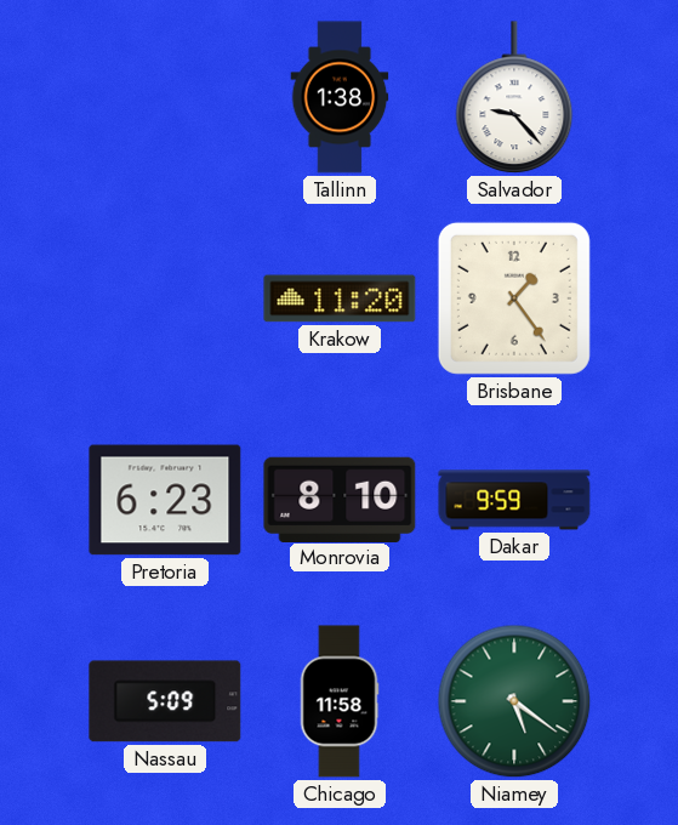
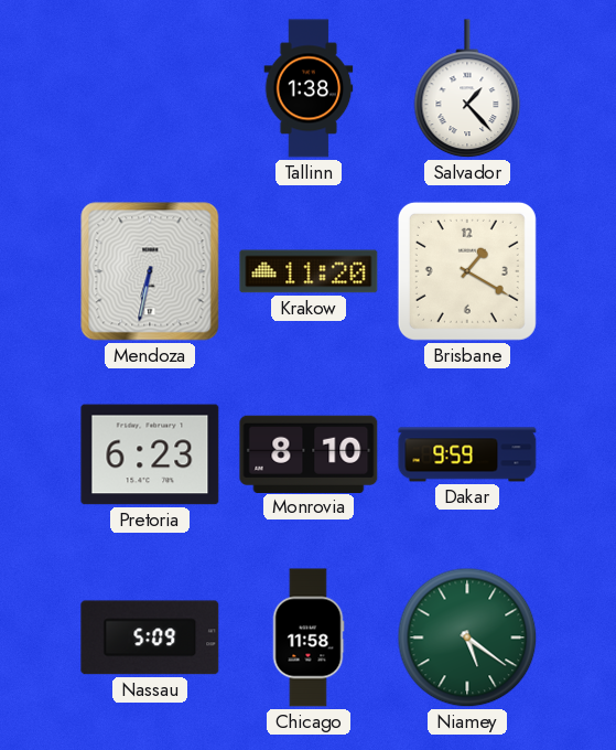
Salvador: 9:23 -> 1:23
Mendoza: none -> 6:32
Brisbane: 1:24 -> 1:20
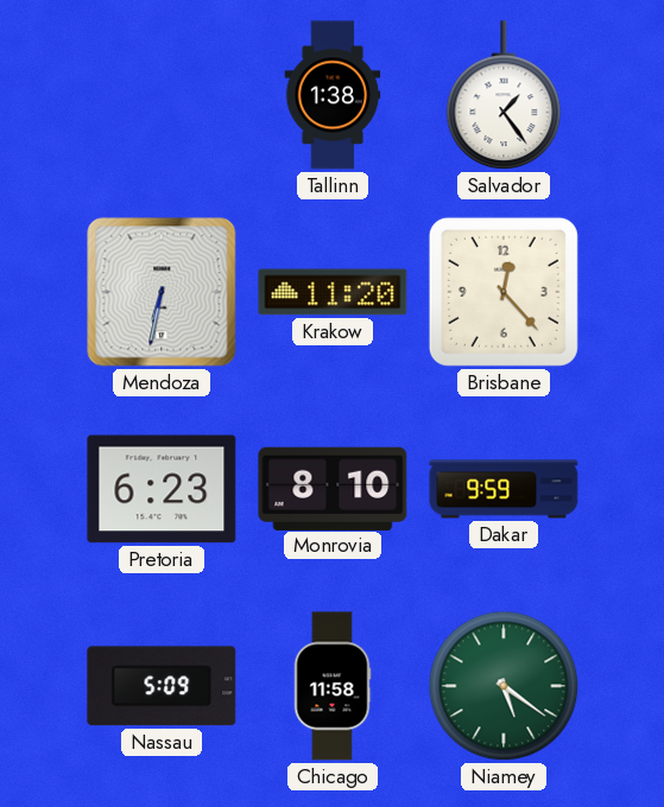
Salvador: 1:23 -> 1:24
Brisbane: 1:20 -> 12:23
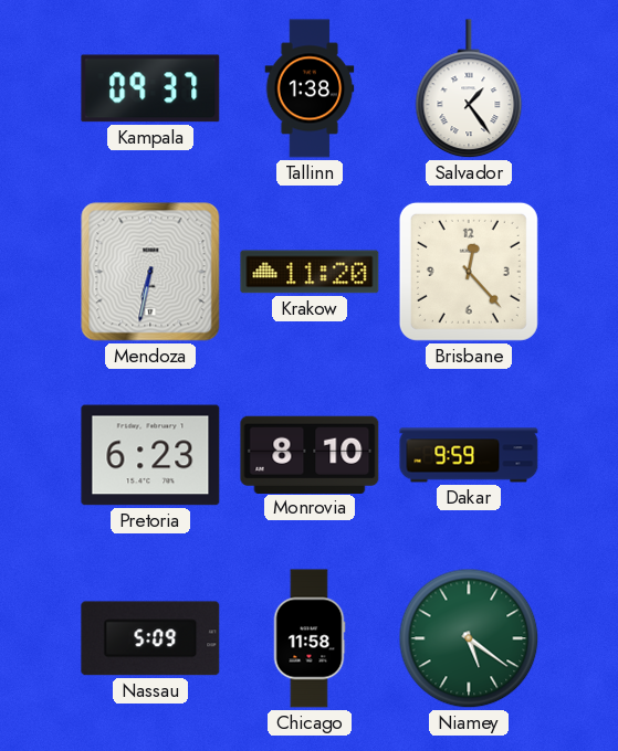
Kampala: none -> 09:37
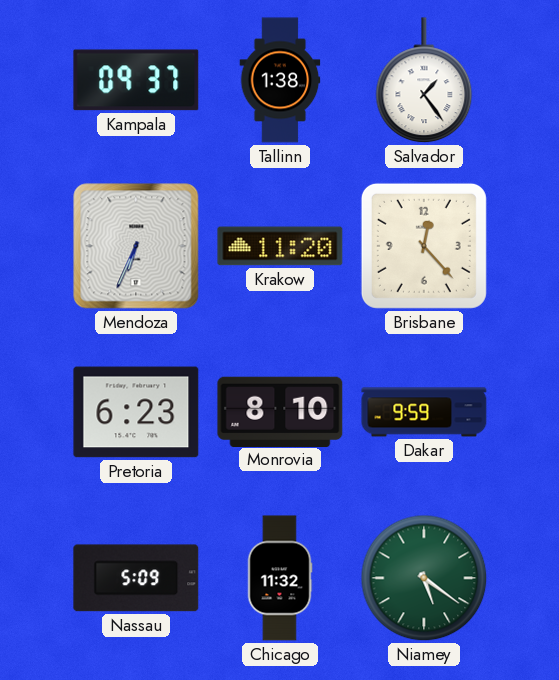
Mendoza: 6:32 -> 6:34
Chicago: 11:58 -> 11:32
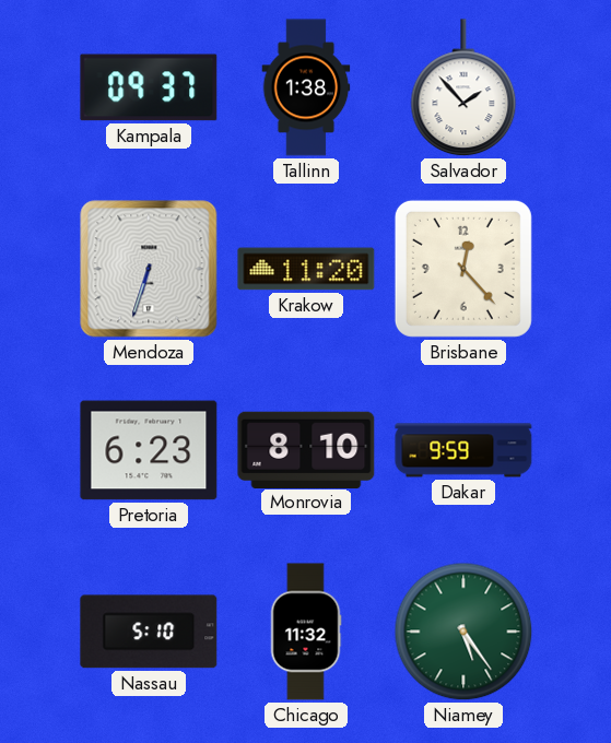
Salvador: 1:24 -> 1:53
Mendoza: 6:34 -> 6:33
Nassau: 5:09 -> 5:10
Niamey: 5:21 -> 5:24
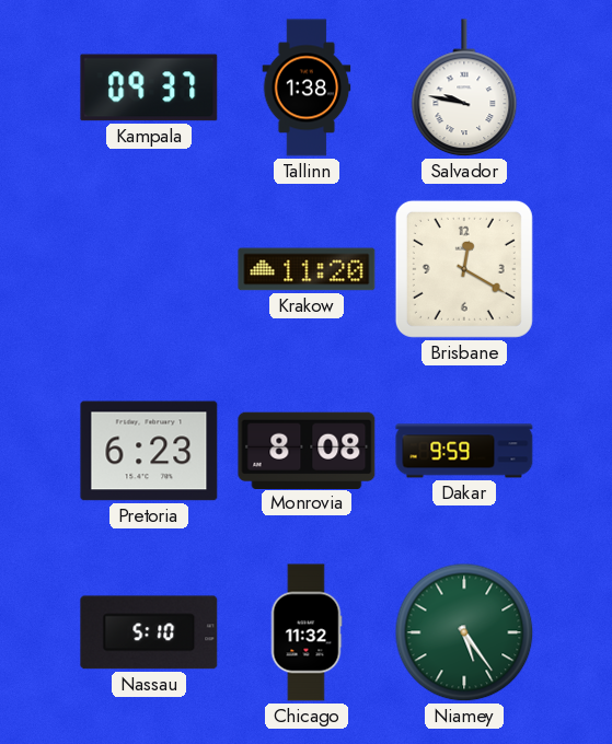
Salvador: 1:53 -> 9:47
Mendoza: 6:33 -> none
Brisbane: 12:23 -> 12:20
Monrovia: 8:10 -> 8:08
